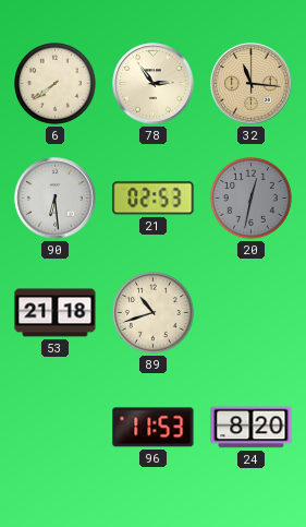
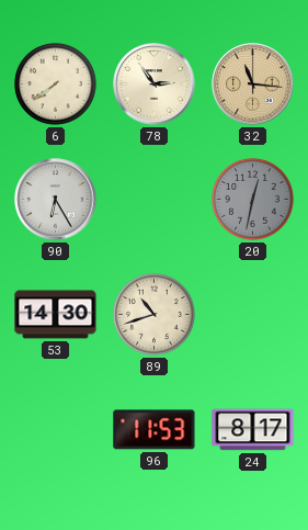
90: 6:29 -> 6:25
21: 02:53 -> none
53: 21:18 -> 14:30
24: 8:20 -> 8:17
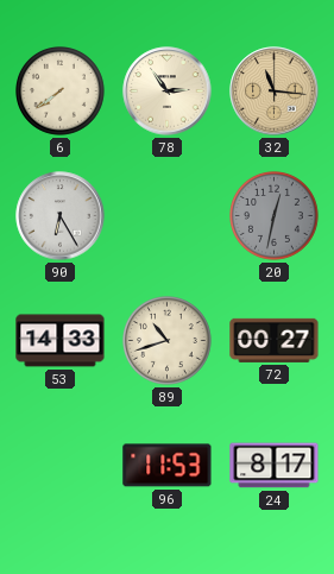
53: 14:30 -> 14:33
72: none -> 00:27
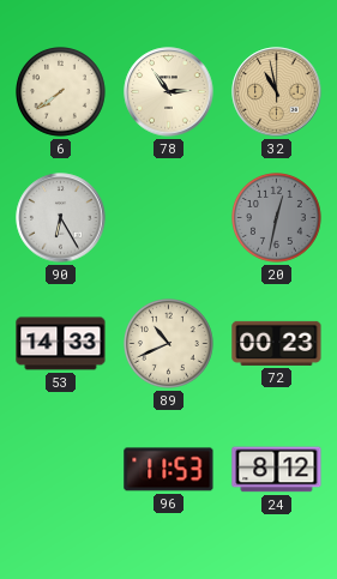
32: 11:16 -> 10:58
89: 10:42 -> 10:41
72: 00:27 -> 00:23
24: 8:17 -> 8:12
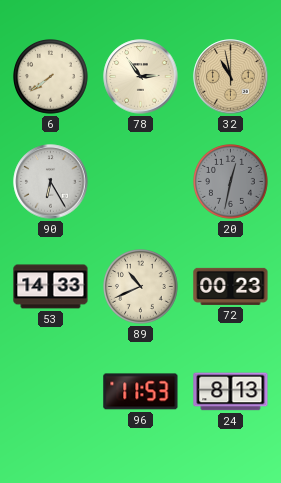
24: 8:12 -> 8:13
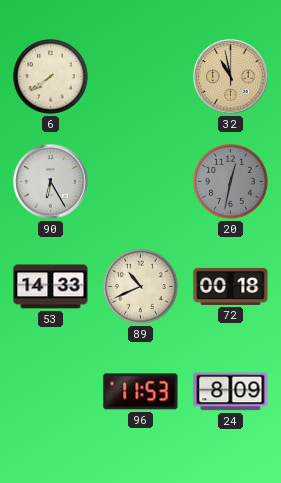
78: 2:54 -> none
72: 00:23 -> 00:18
24: 8:13 -> 8:09
